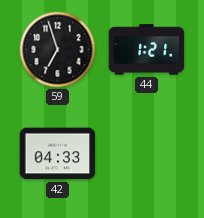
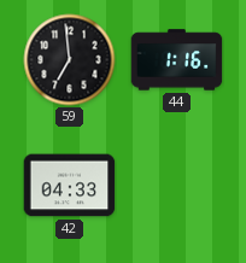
59: 6:57 -> 6:59
44: 1:21 -> 1:16
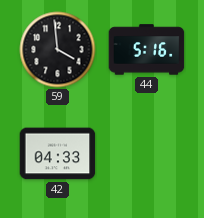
59: 6:59 -> 3:59
44: 1:16 -> 5:16
